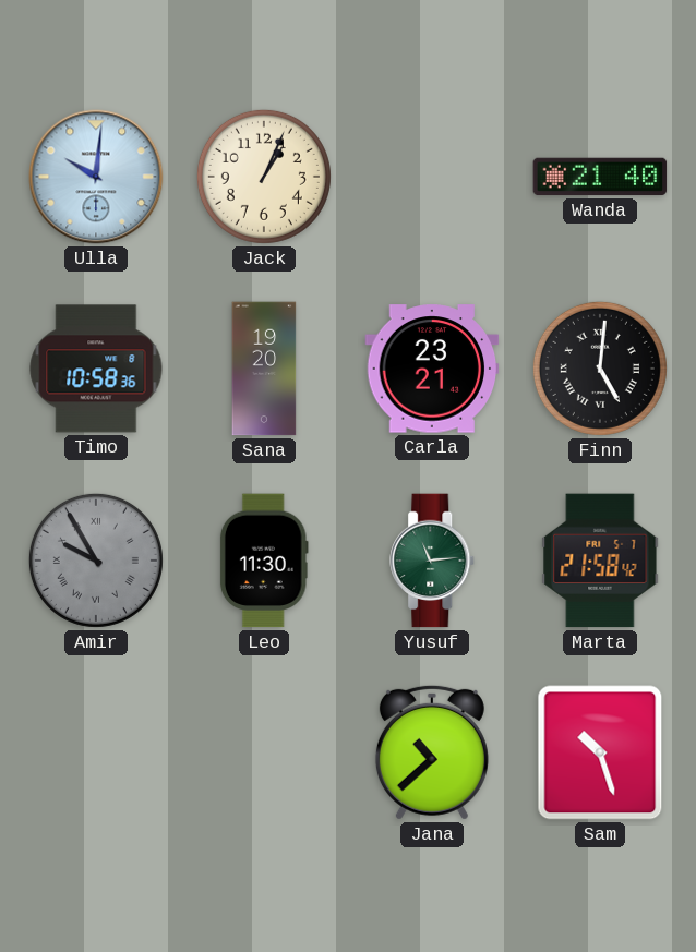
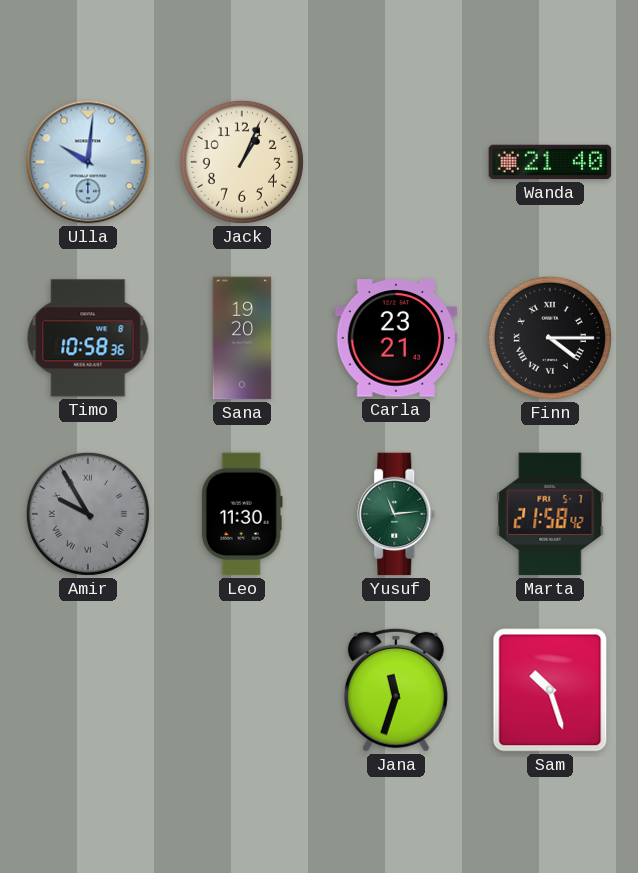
Finn: 5:01 -> 4:15
Jana: 10:38 -> 11:33
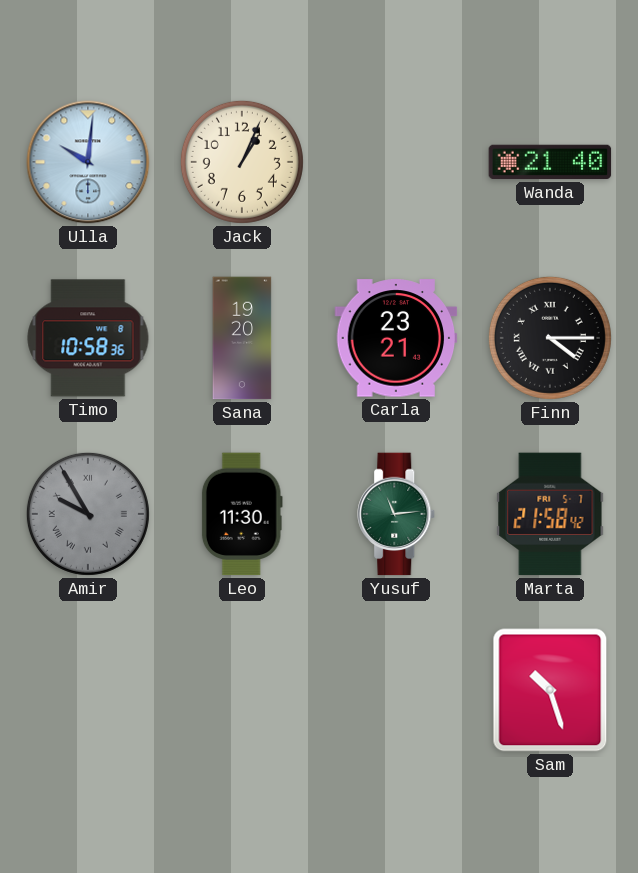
Jana: 11:33 -> none
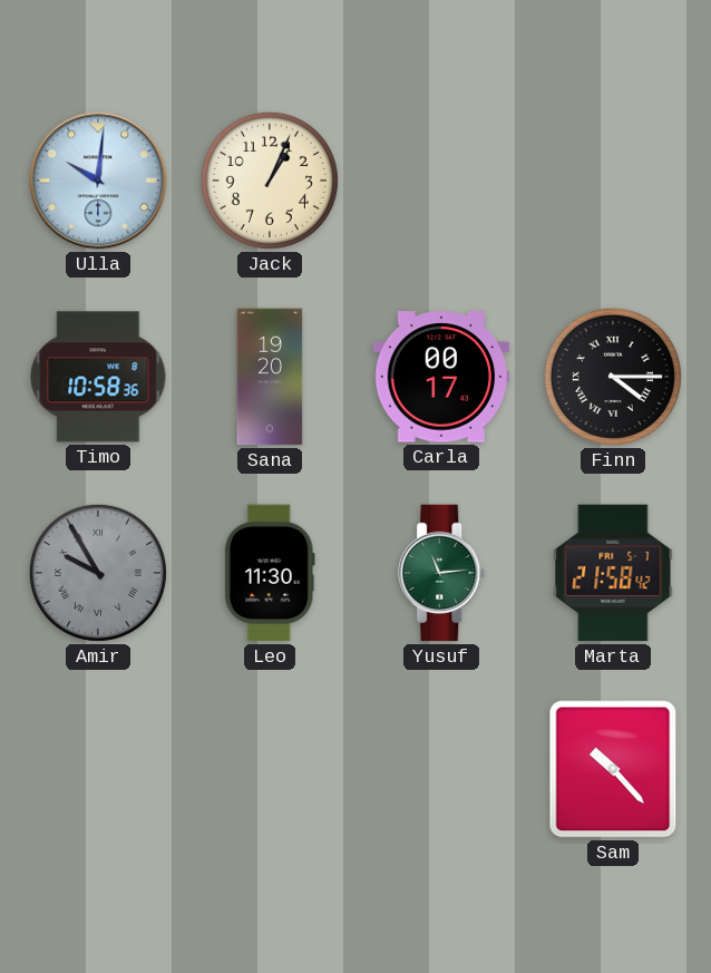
Wanda: 21:40 -> none
Carla: 23:21 -> 00:17
Sam: 10:27 -> 10:23
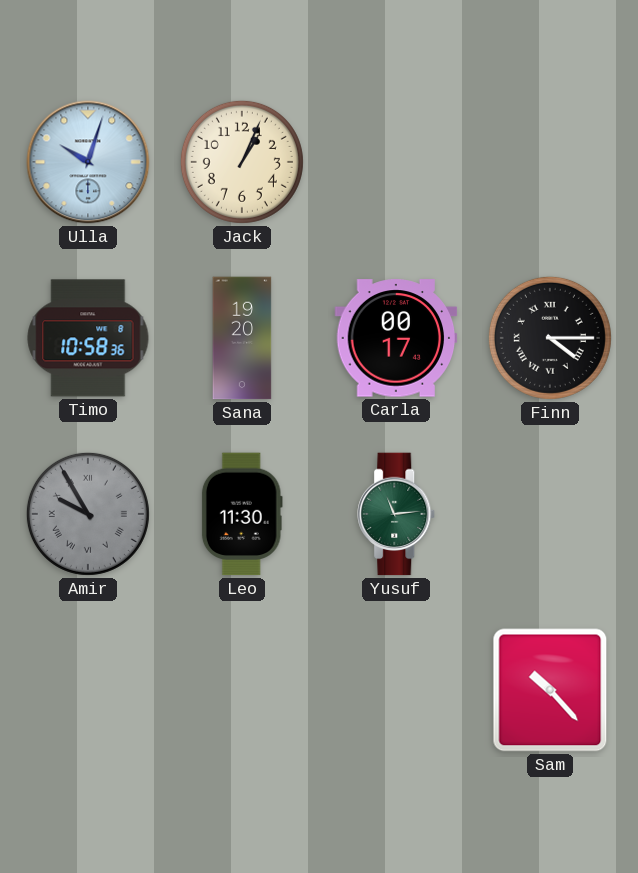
Ulla: 10:01 -> 10:03
Marta: 21:58 -> none
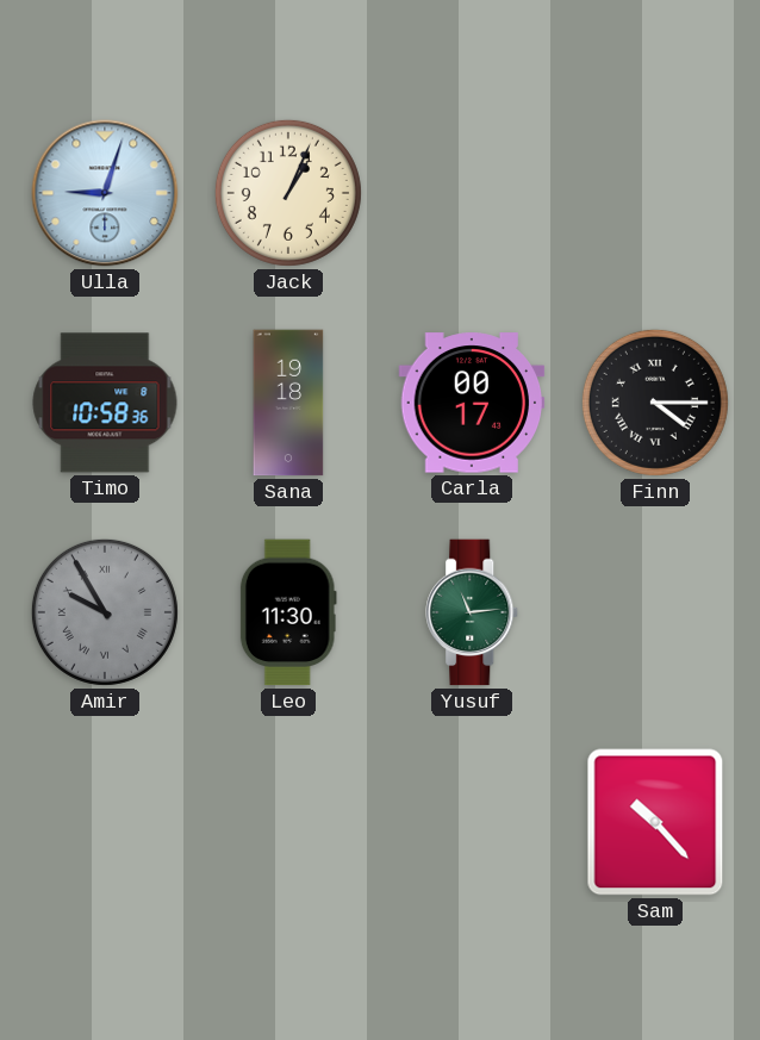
Ulla: 10:03 -> 9:03
Sana: 19:20 -> 19:18
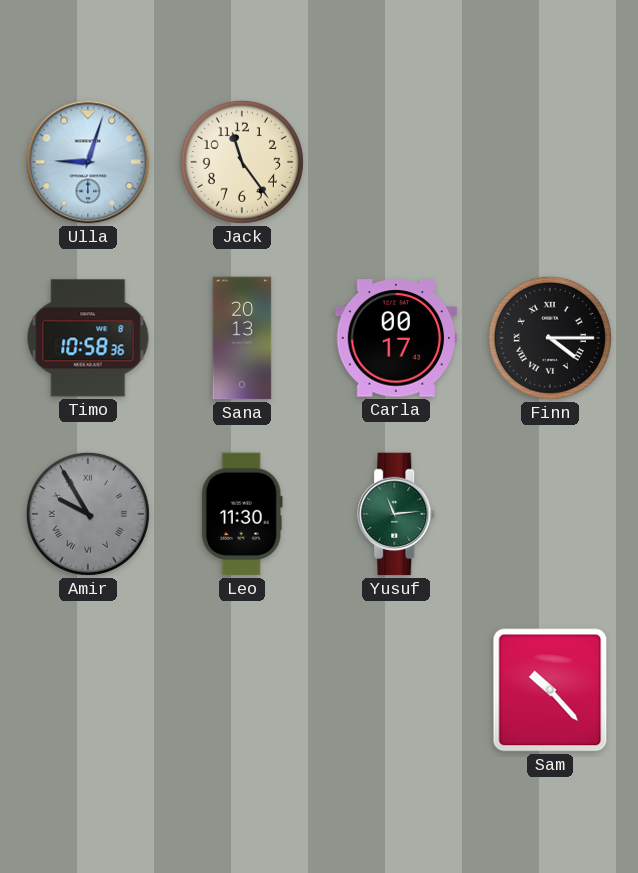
Jack: 1:04 -> 11:24
Sana: 19:18 -> 20:13
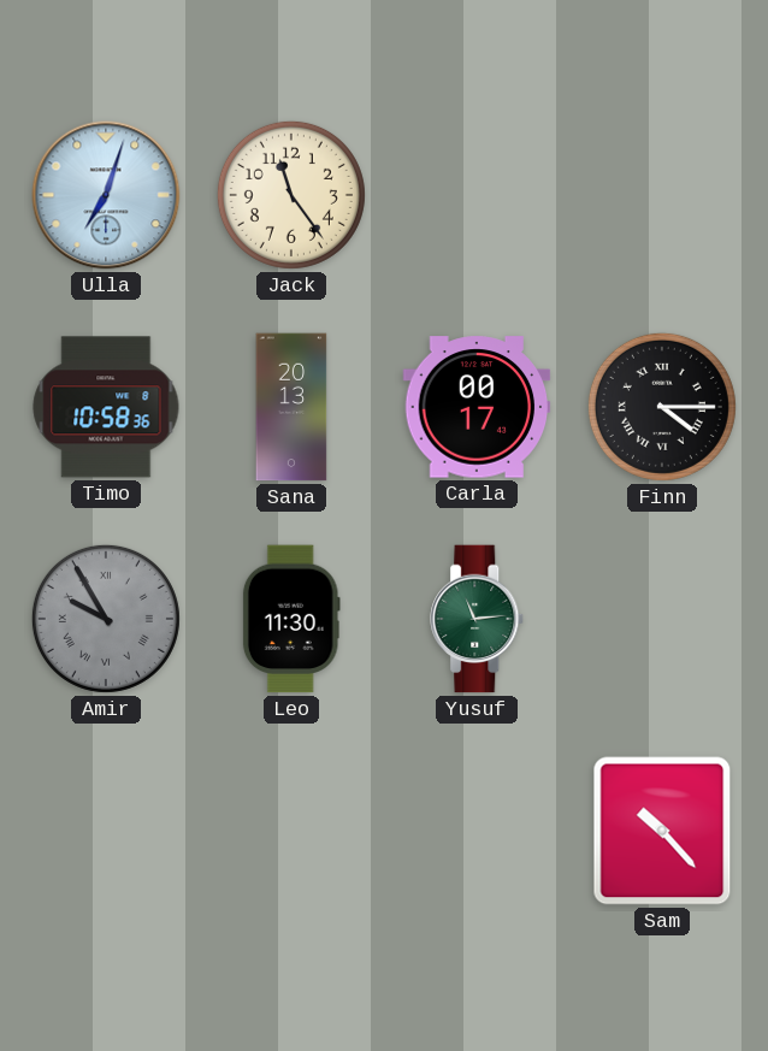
Ulla: 9:03 -> 7:03
